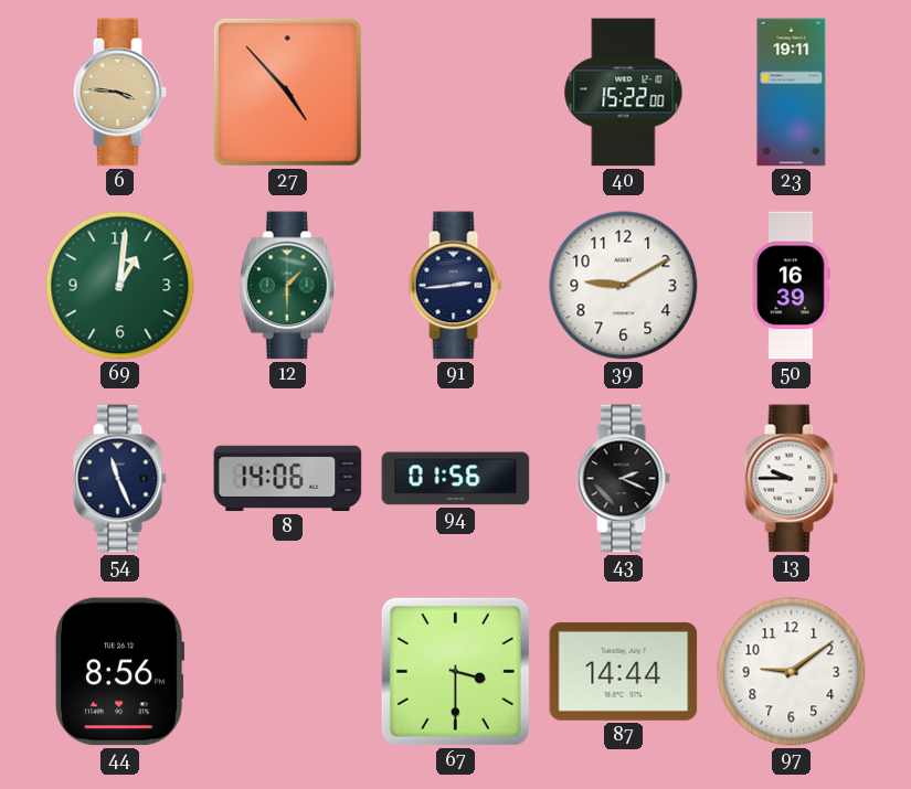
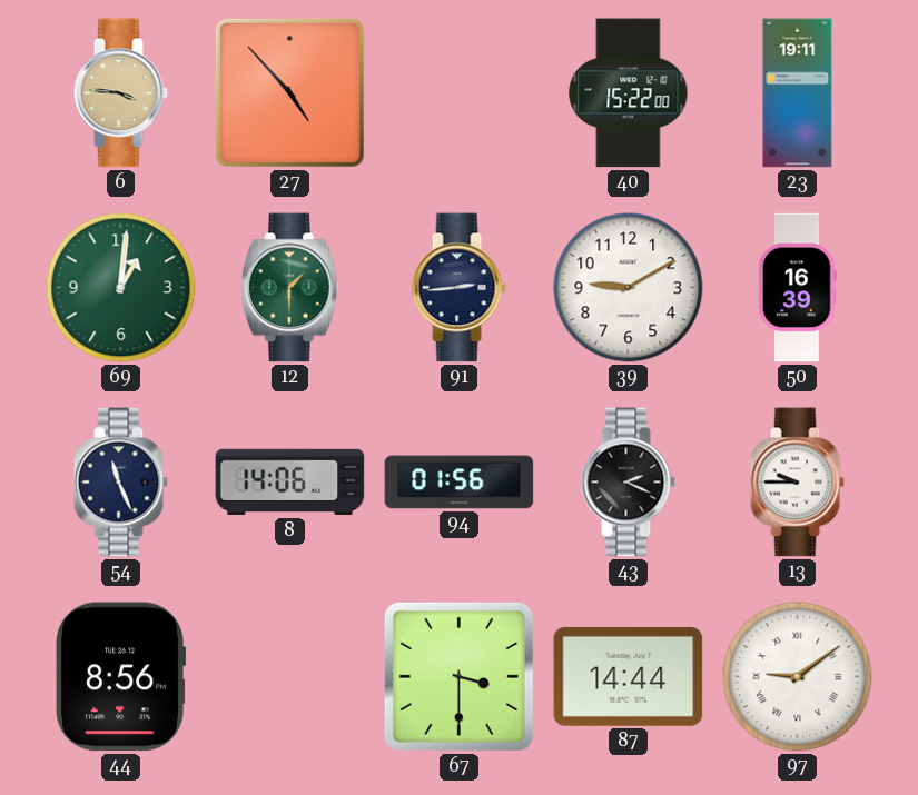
97 numerals: Arabic -> Roman
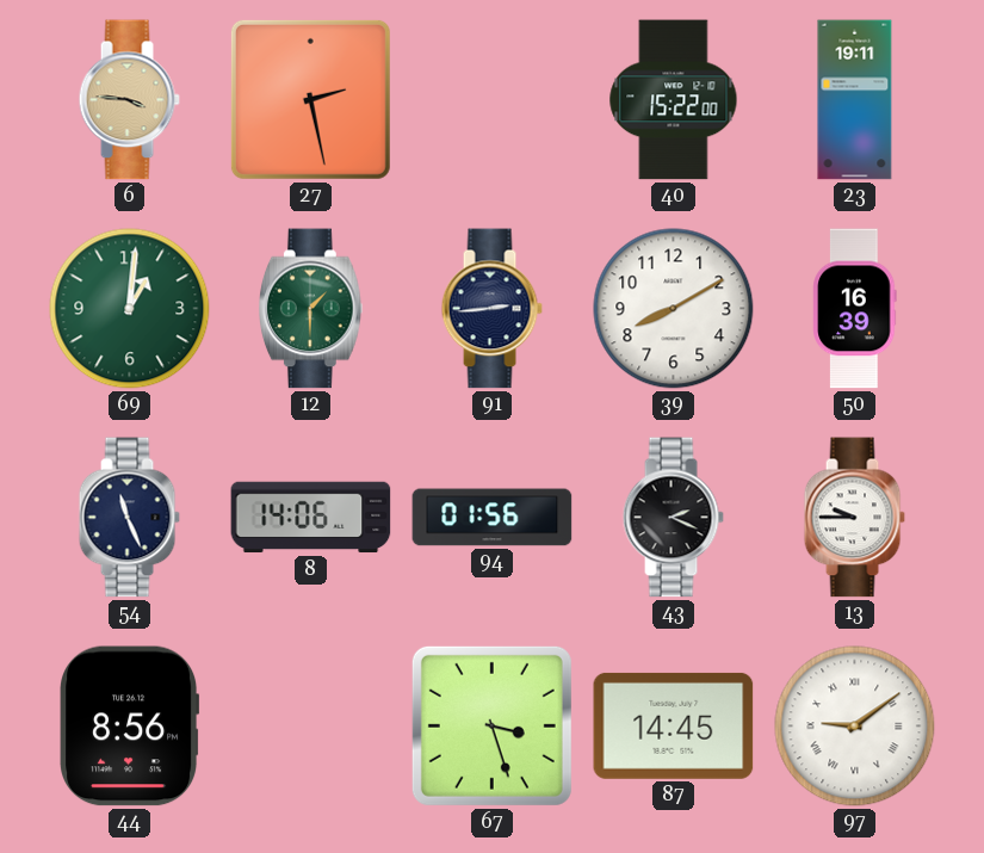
27: 4:53 -> 2:28
39: 9:10 -> 8:10
67: 3:30 -> 3:27
87: 14:44 -> 14:45
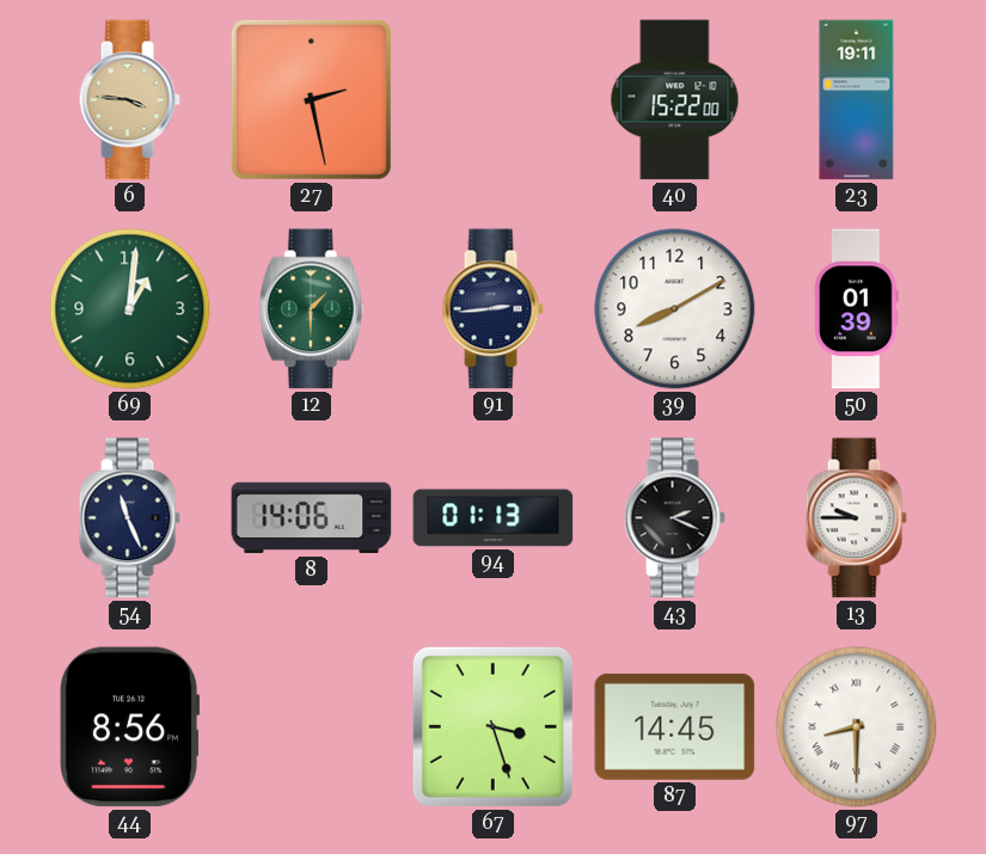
50: 16:39 -> 01:39
94: 01:56 -> 01:13
97: 9:09 -> 8:30
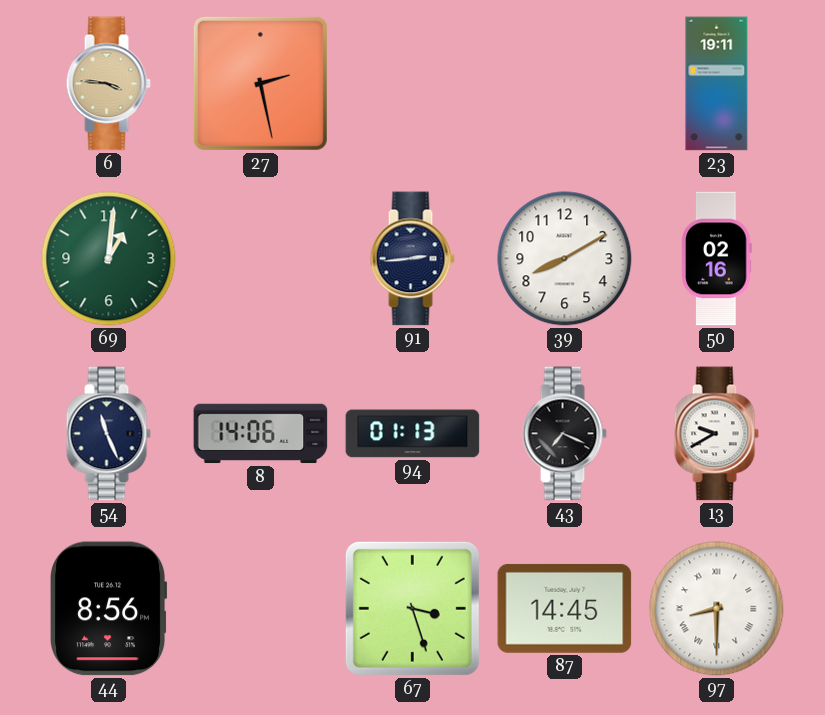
40: 15:22 -> none
12: 1:30 -> none
50: 01:39 -> 02:16
43: 2:19 -> 7:19
13: 9:45 -> 9:40
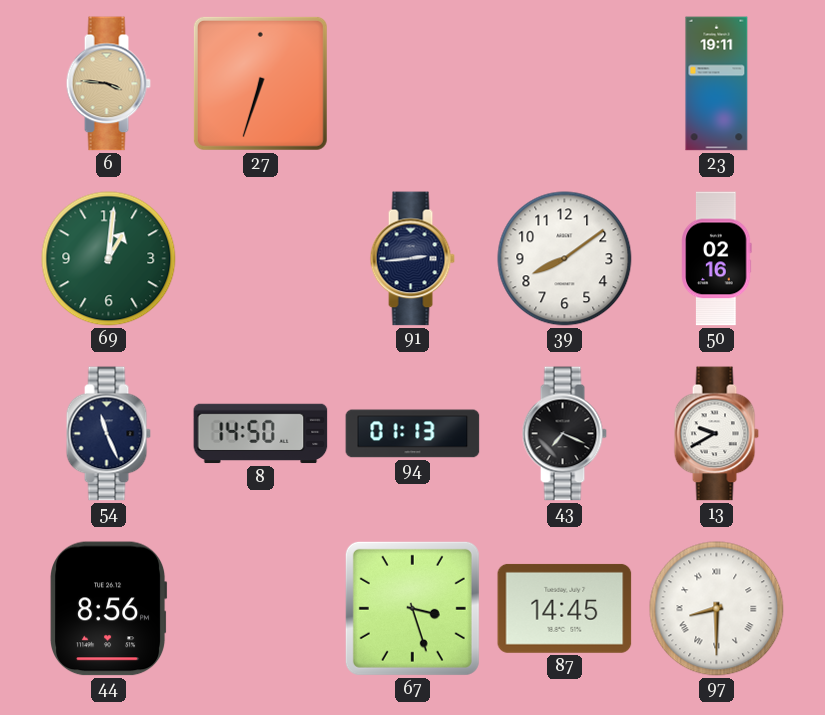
27: 2:28 -> 6:33
39: 8:10 -> 8:09
8: 14:06 -> 14:50
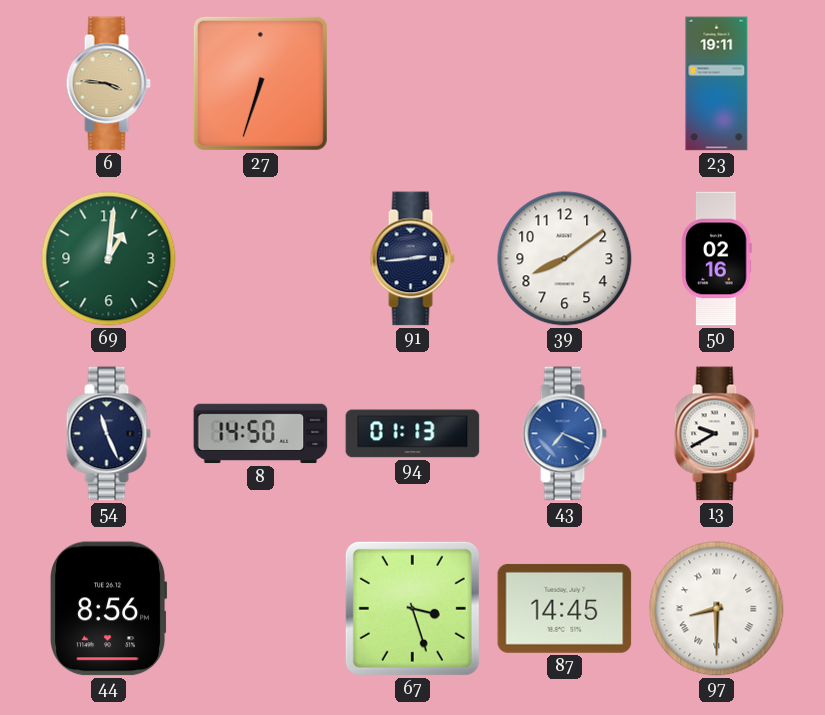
43 dial: black -> blue
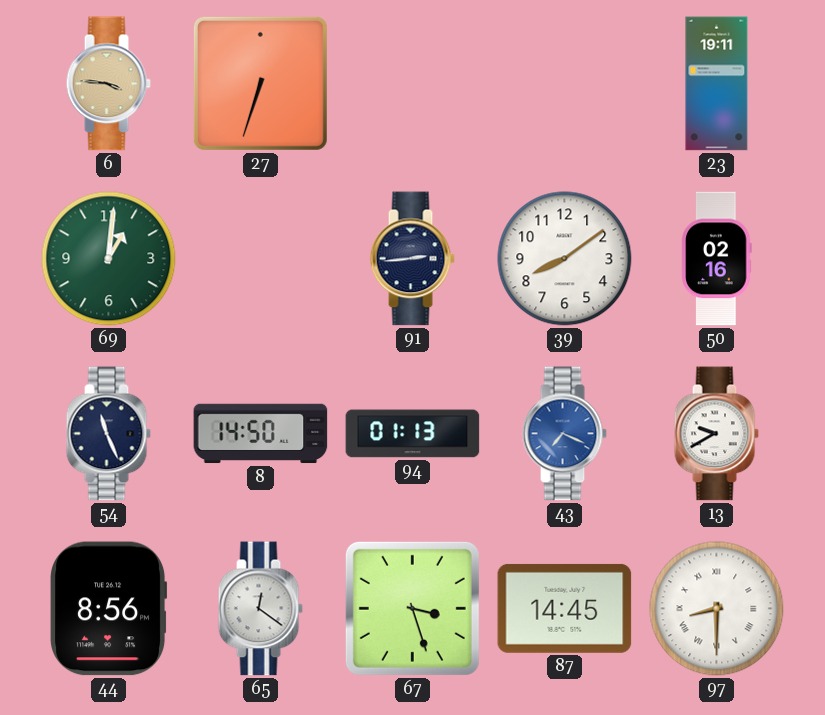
65: none -> 12:21
